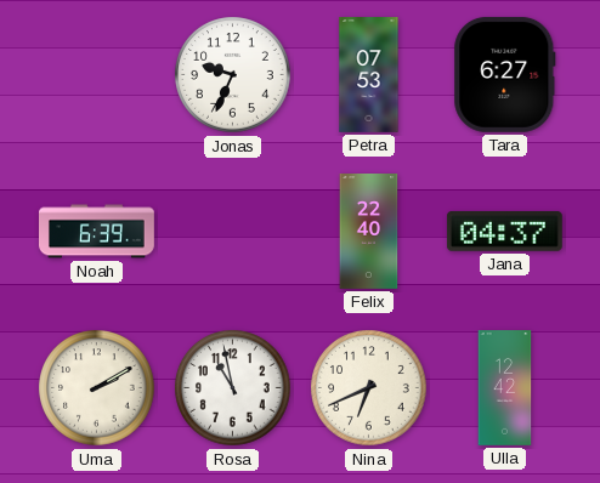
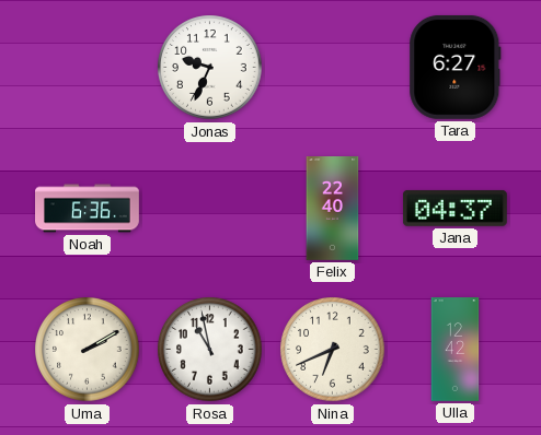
Petra: 07:53 -> none
Noah: 6:39 -> 6:36
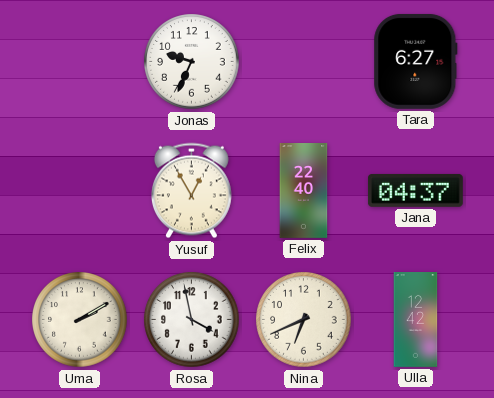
Noah: 6:36 -> none
Yusuf: none -> 12:55
Rosa: 10:58 -> 3:58
